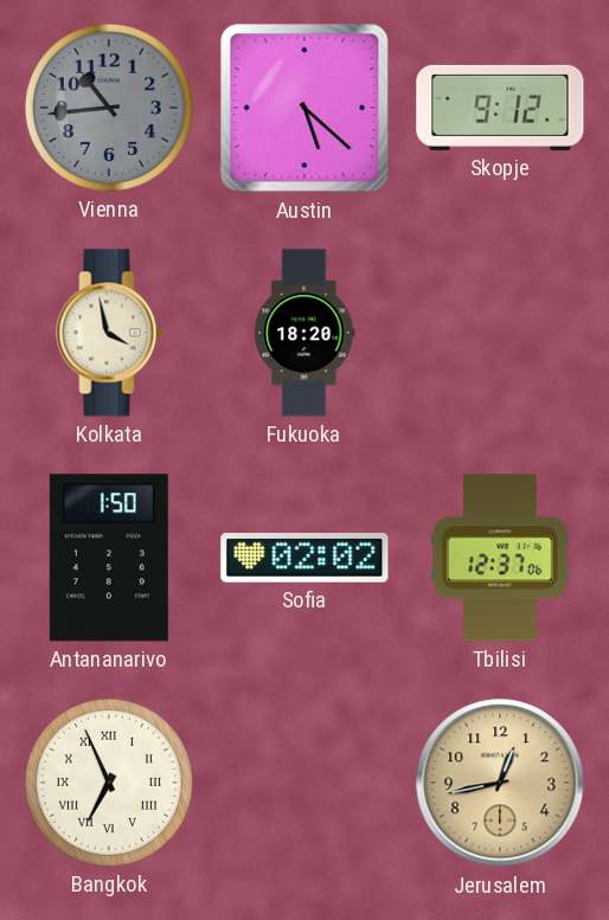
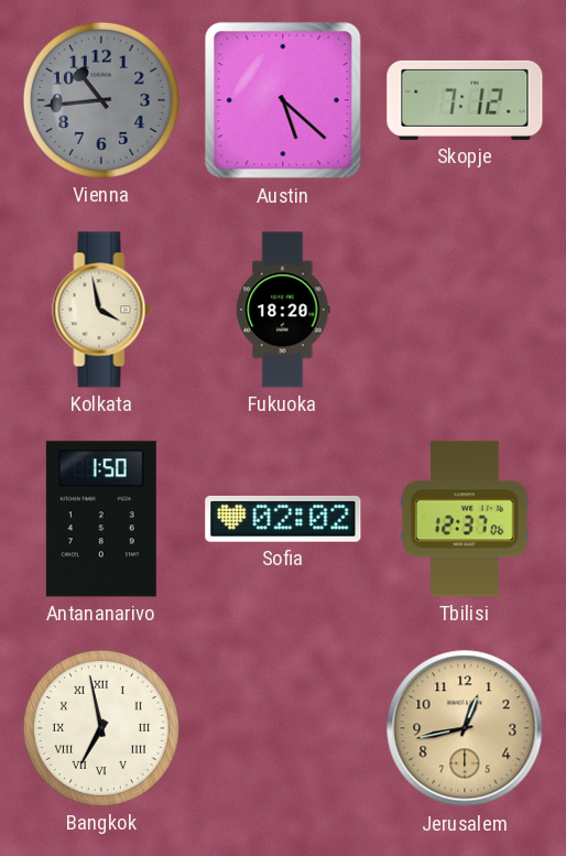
Skopje: 9:12 -> 7:12
Bangkok: 6:56 -> 6:58
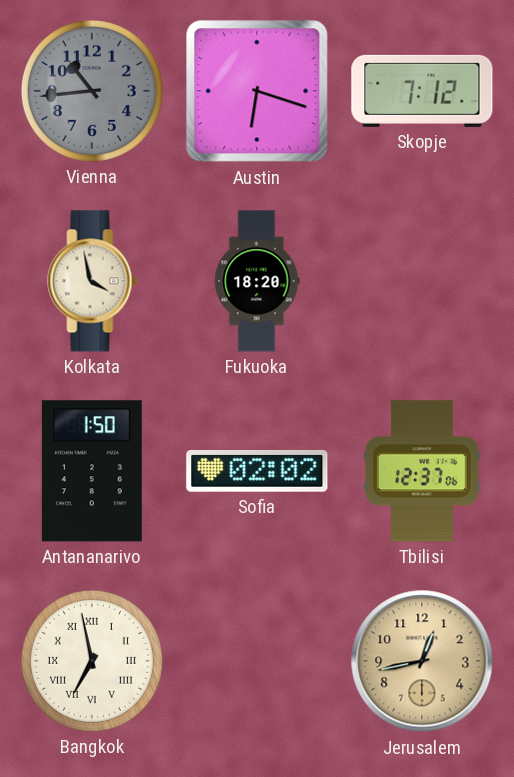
Austin: 5:22 -> 6:18
